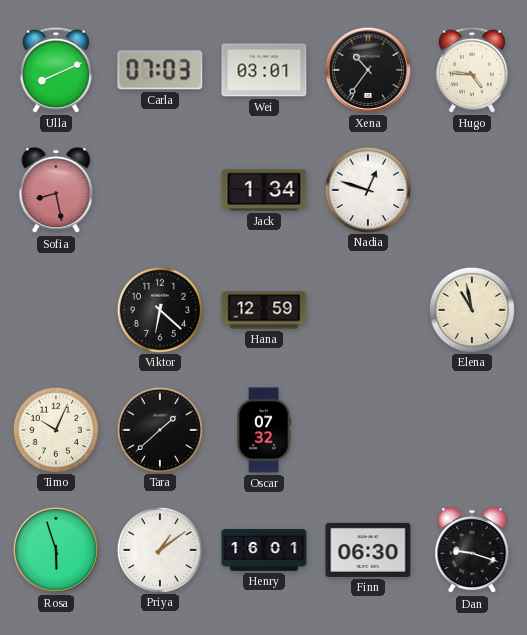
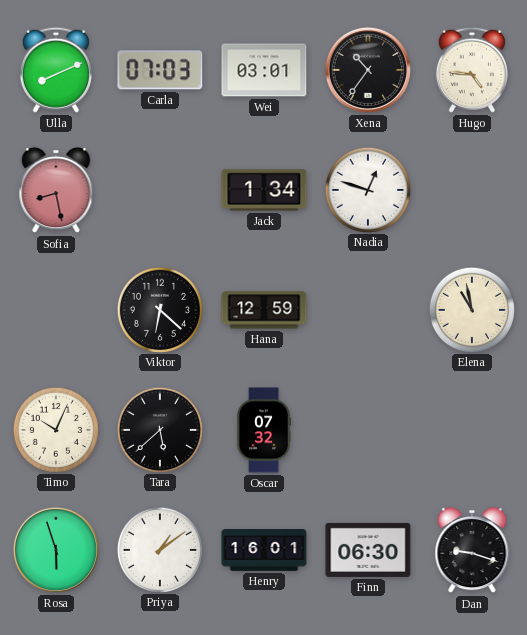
Tara: 1:38 -> 5:38
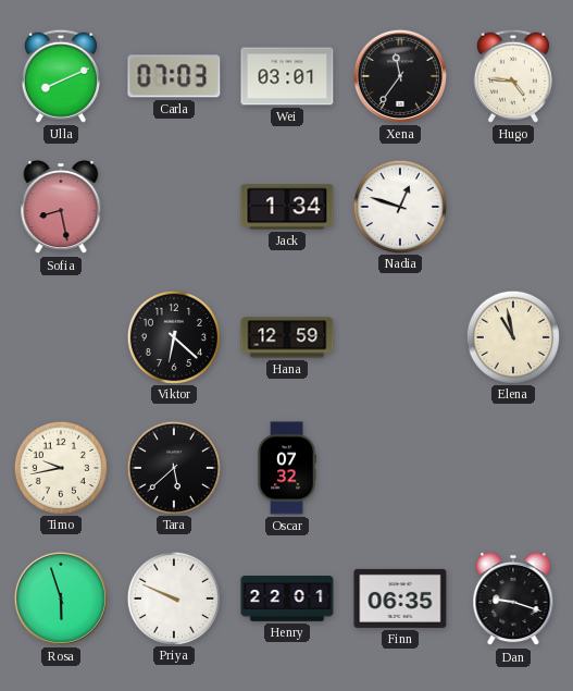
Xena: 10:36 -> 11:36
Timo: 10:04 -> 9:43
Priya: 1:09 -> 9:49
Henry: 16:01 -> 22:01
Finn: 06:30 -> 06:35
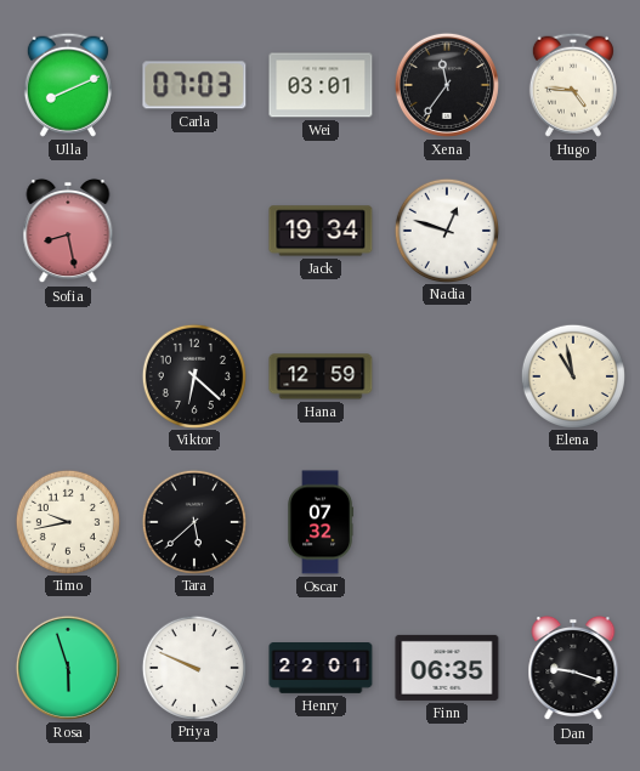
Jack: 1:34 -> 19:34
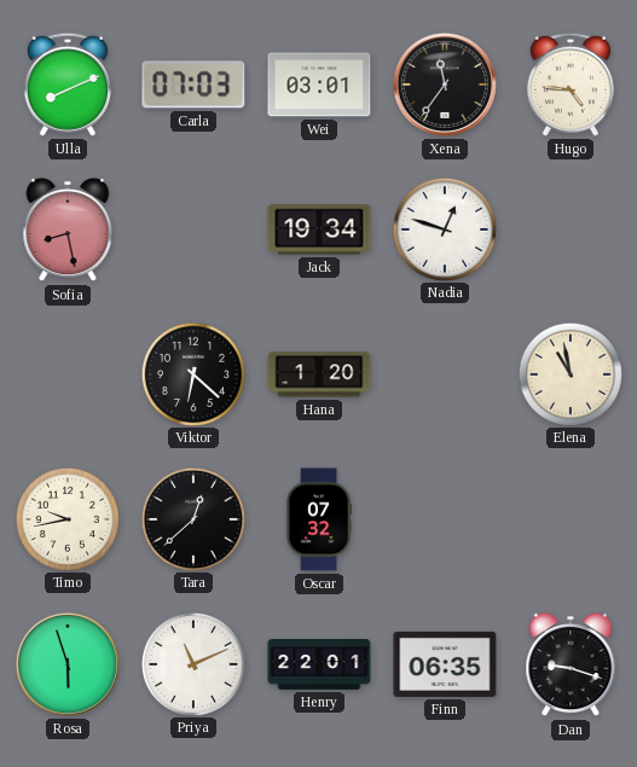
Hana: 12:59 -> 1:20
Tara: 5:38 -> 12:38
Priya: 9:49 -> 11:11
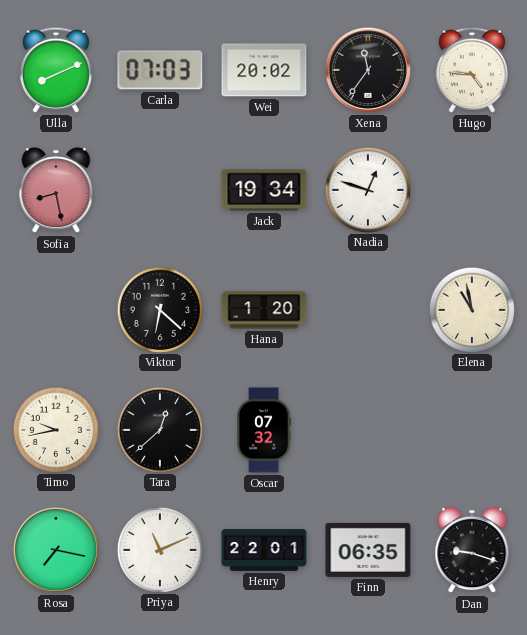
Wei: 03:01 -> 20:02
Rosa: 5:57 -> 7:17
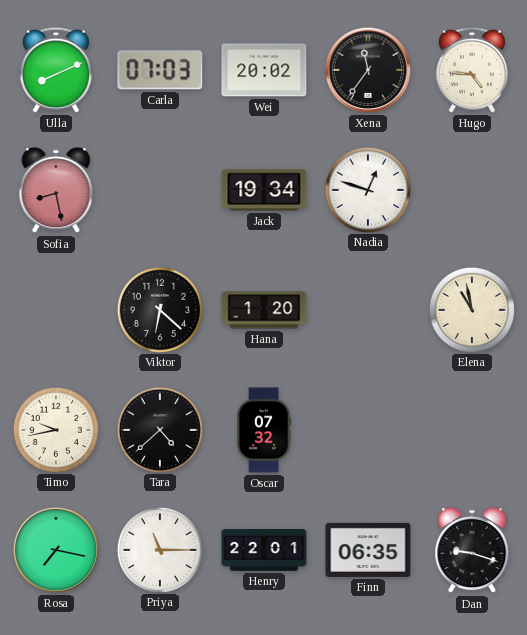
Tara: 12:38 -> 4:38
Priya: 11:11 -> 11:15
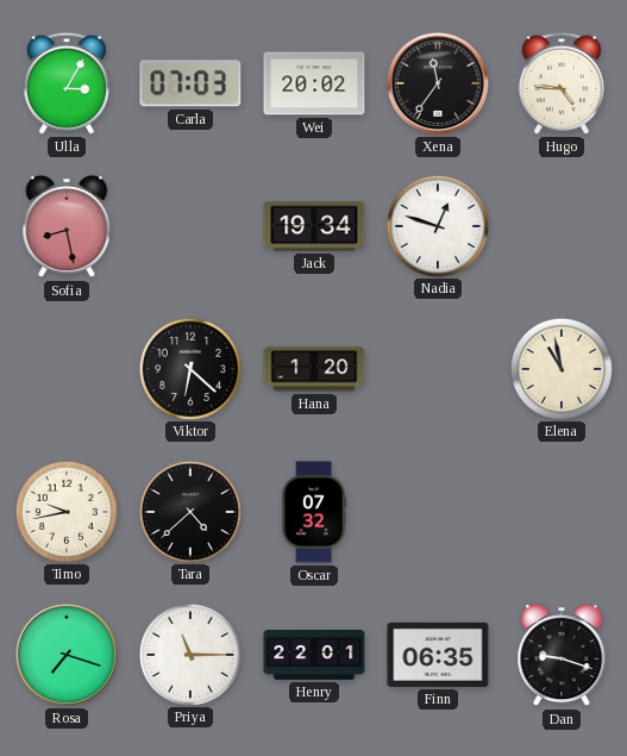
Ulla: 8:11 -> 3:05
Rosa: 7:17 -> 7:18
